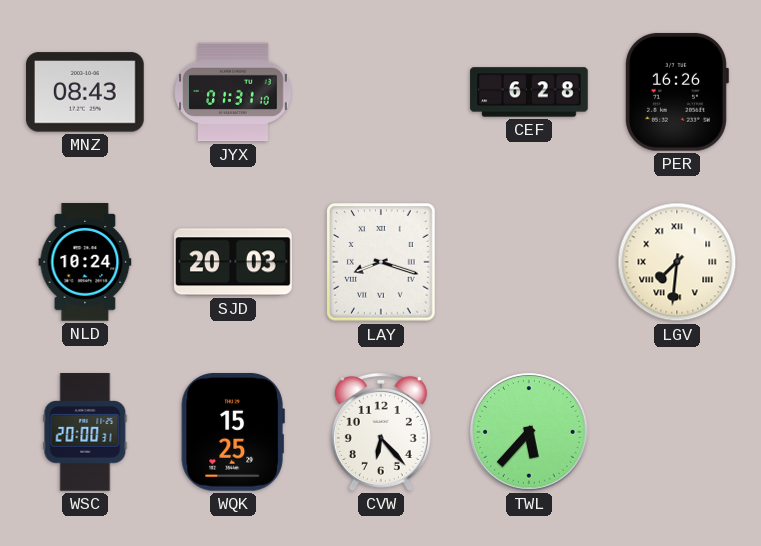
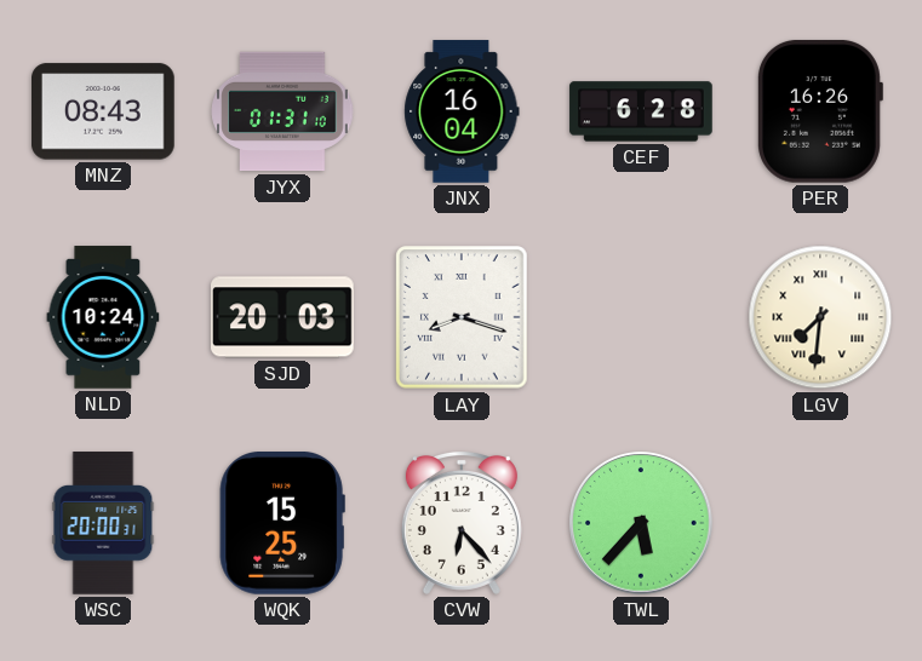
JNX: none -> 16:04
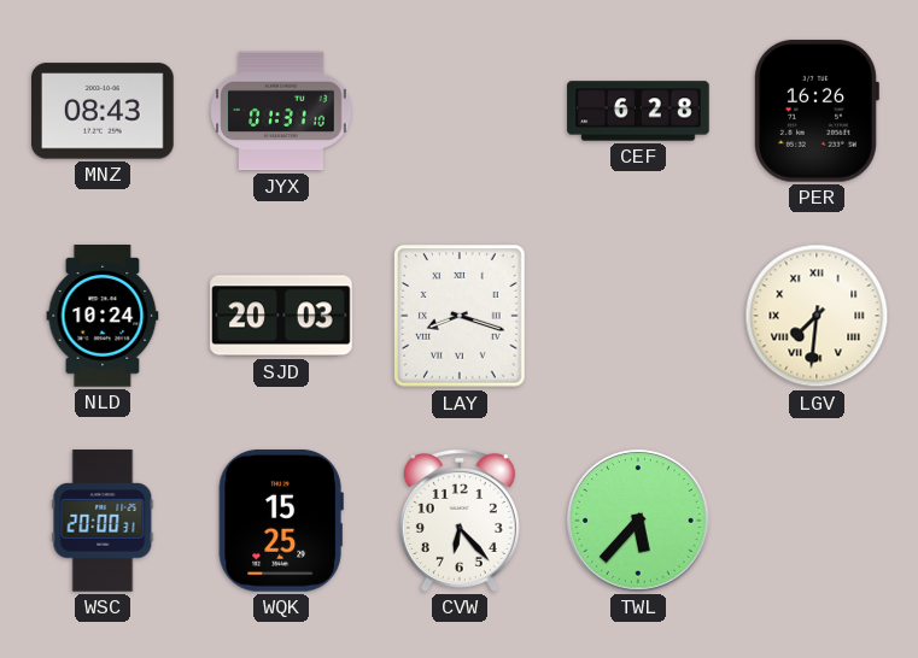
JNX: 16:04 -> none
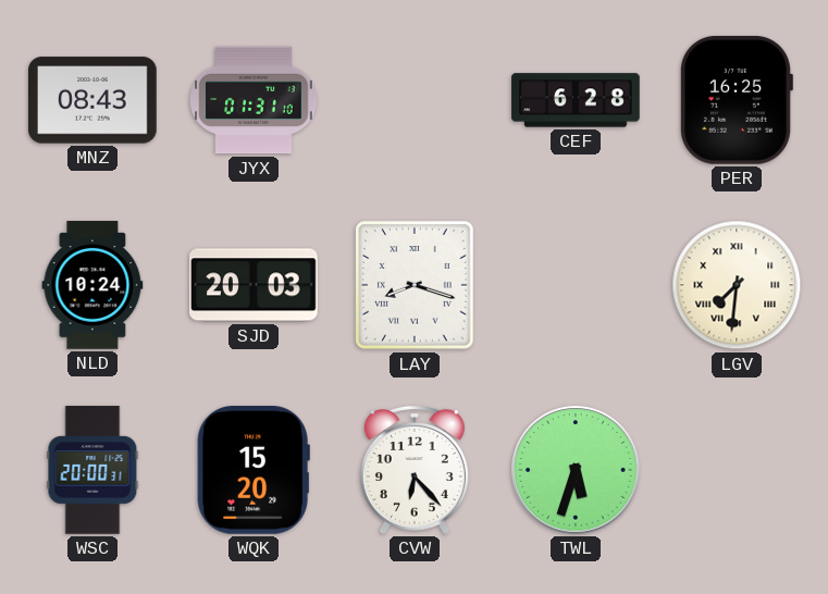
PER: 16:26 -> 16:25
WQK: 15:25 -> 15:20
TWL: 5:37 -> 5:33
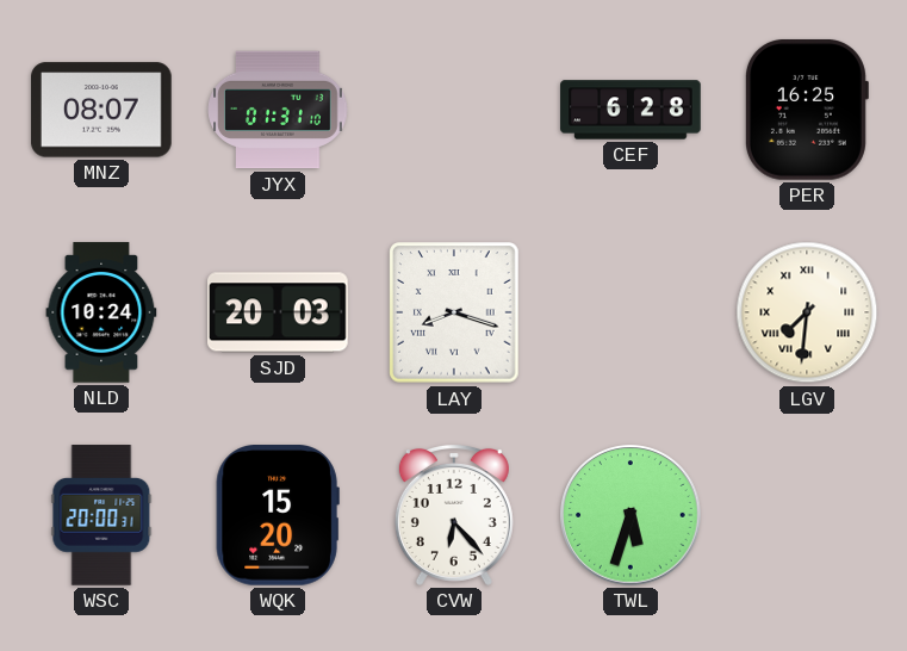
MNZ: 08:43 -> 08:07
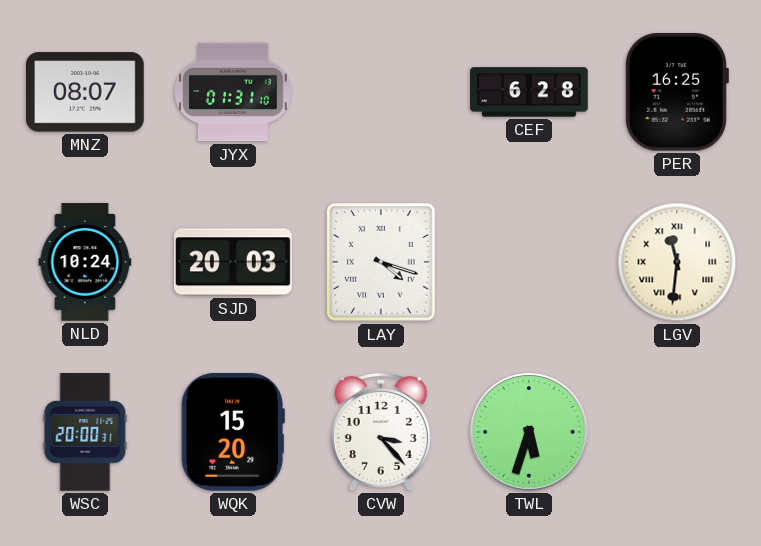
LAY: 8:18 -> 4:18
LGV: 7:31 -> 11:31
CVW: 6:23 -> 3:23
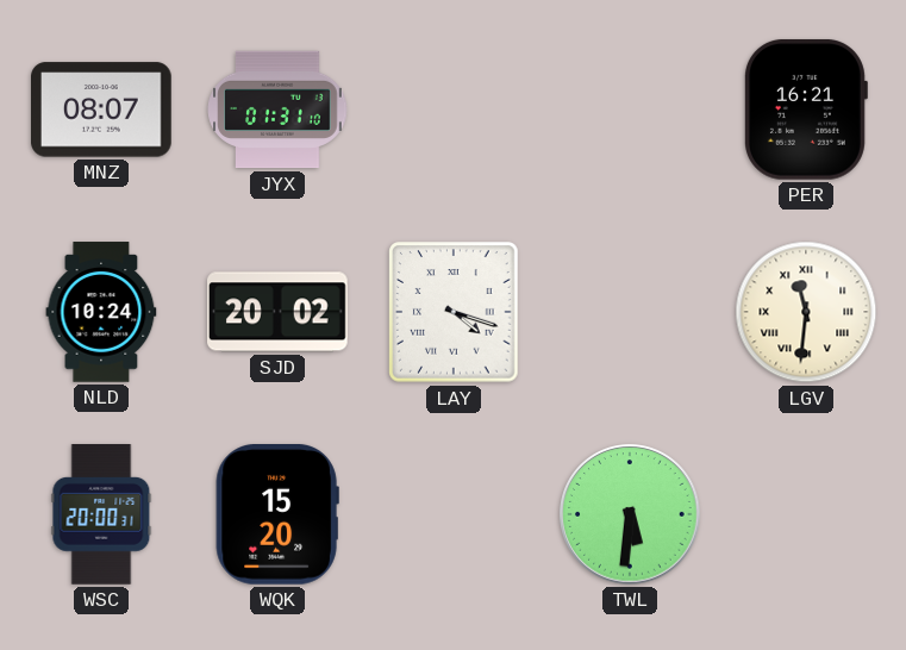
CEF: 6:28 -> none
PER: 16:25 -> 16:21
SJD: 20:03 -> 20:02
CVW: 3:23 -> none
TWL: 5:33 -> 5:31
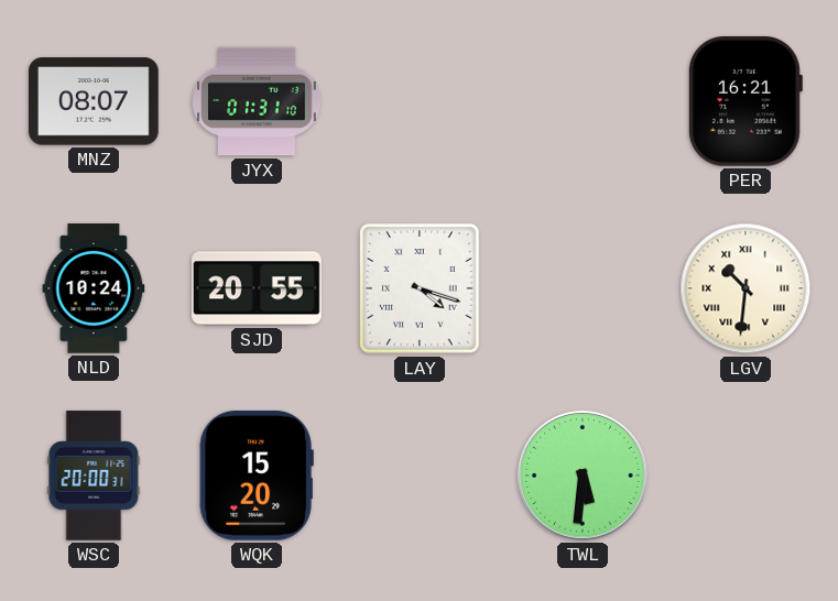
SJD: 20:02 -> 20:55
LGV: 11:31 -> 10:31
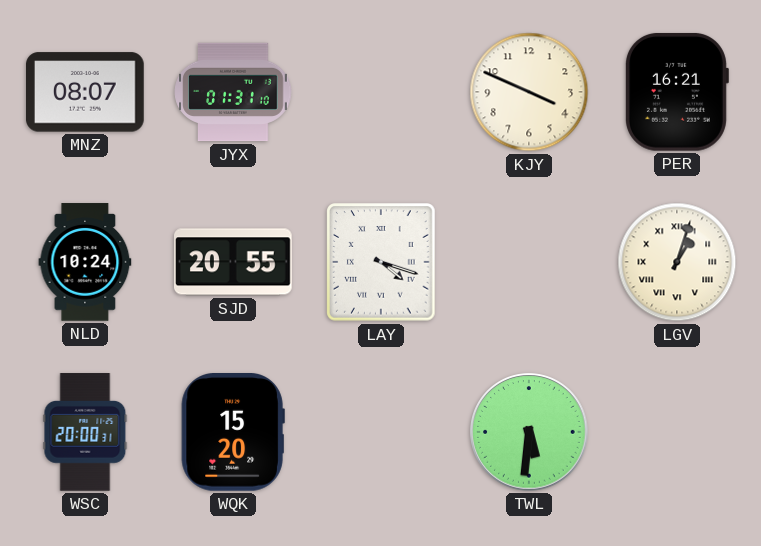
KJY: none -> 3:49
LGV: 10:31 -> 1:03
